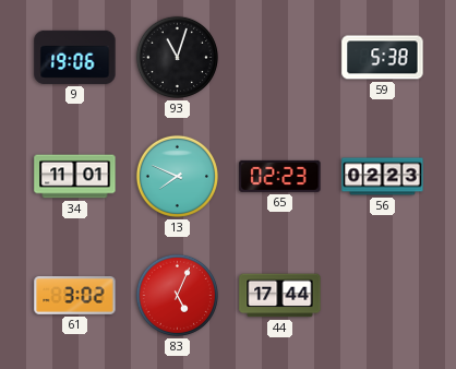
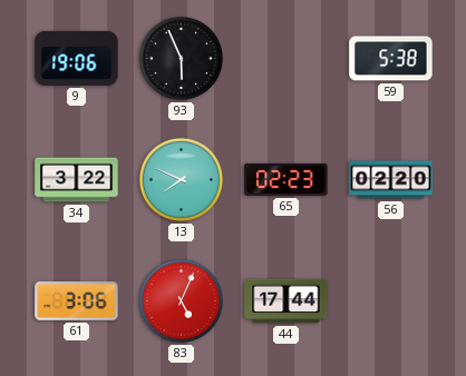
93: 11:03 -> 5:56
34: 11:01 -> 3:22
56: 02:23 -> 02:20
61: 3:02 -> 3:06
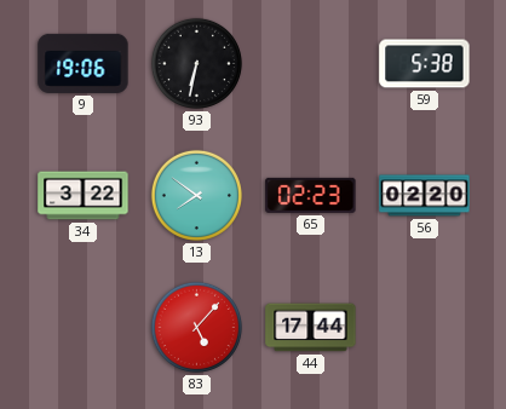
93: 5:56 -> 6:32
13: 7:49 -> 7:51
61: 3:06 -> none
83: 5:04 -> 5:07
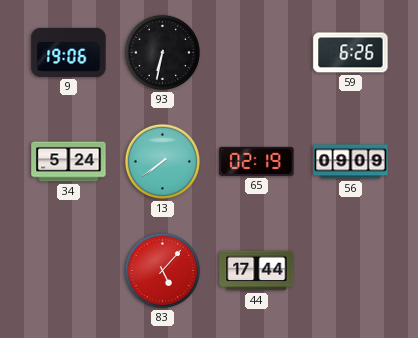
59: 5:38 -> 6:26
34: 3:22 -> 5:24
13: 7:51 -> 7:39
65: 02:23 -> 02:19
56: 02:20 -> 09:09
